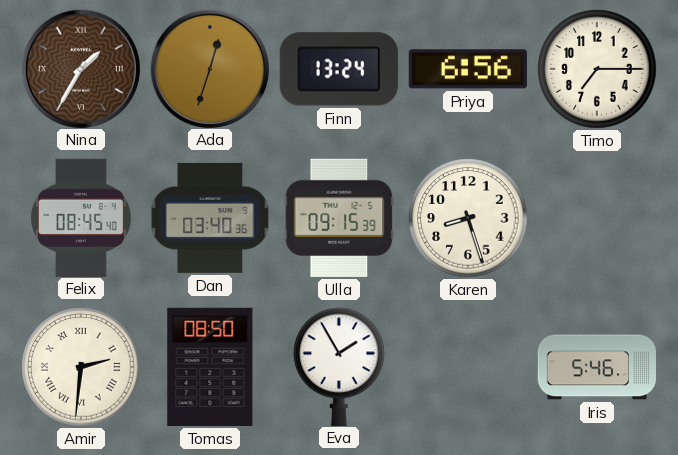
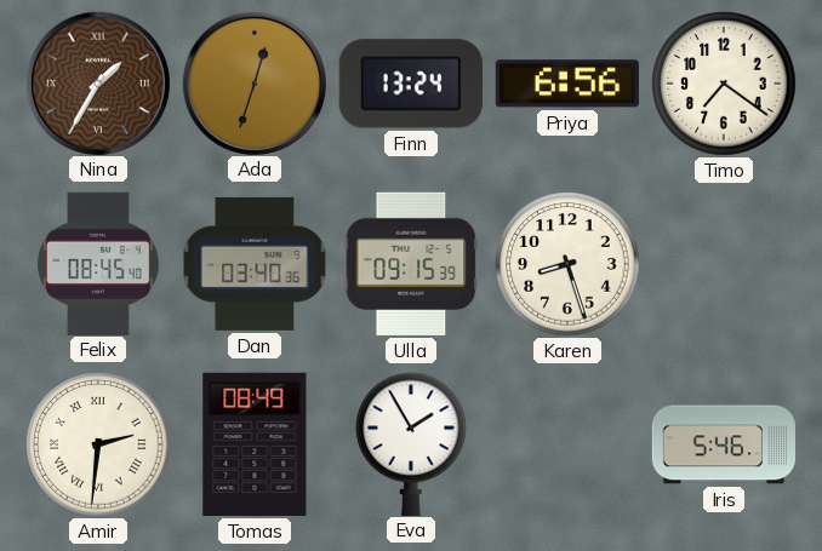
Timo: 7:15 -> 7:21
Tomas: 08:50 -> 08:49
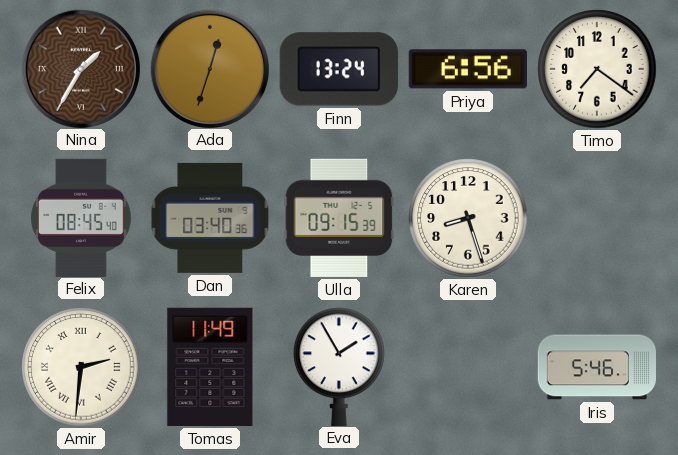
Tomas: 08:49 -> 11:49
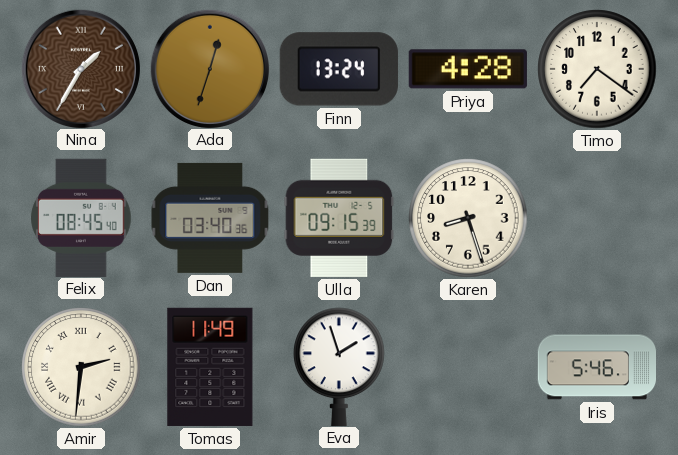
Priya: 6:56 -> 4:28
Eva: 1:55 -> 1:57
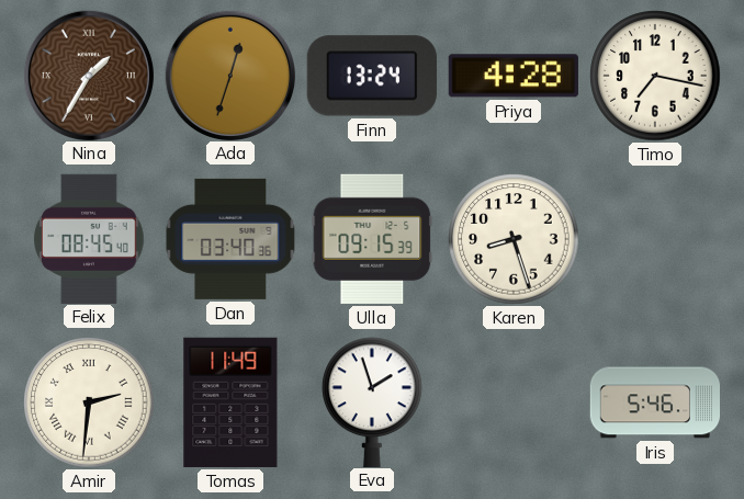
Timo: 7:21 -> 7:17
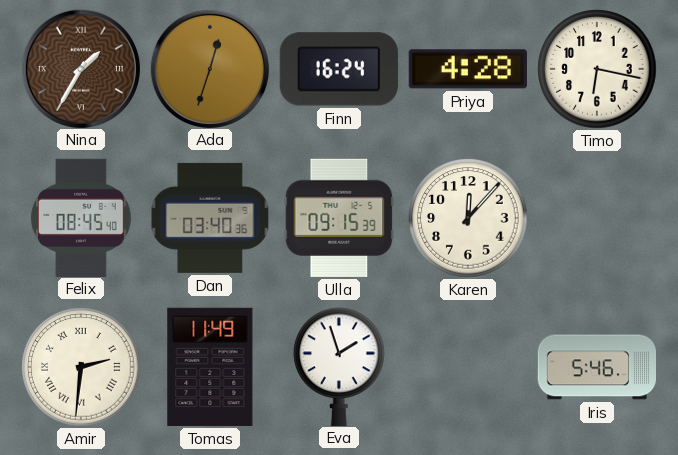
Finn: 13:24 -> 16:24
Timo: 7:17 -> 6:17
Karen: 8:27 -> 12:07
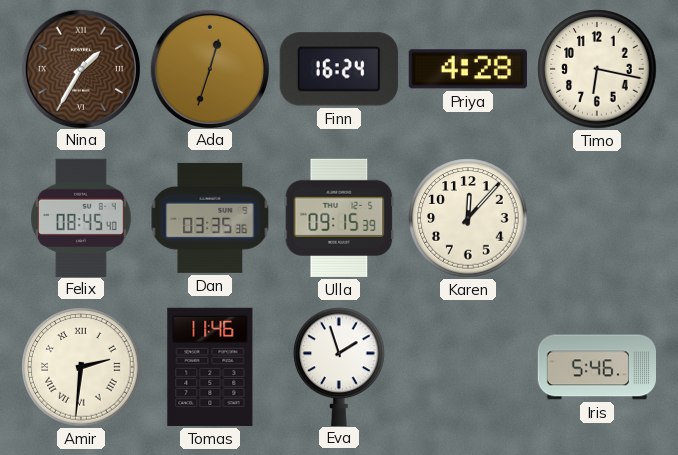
Dan: 03:40 -> 03:35
Tomas: 11:49 -> 11:46
